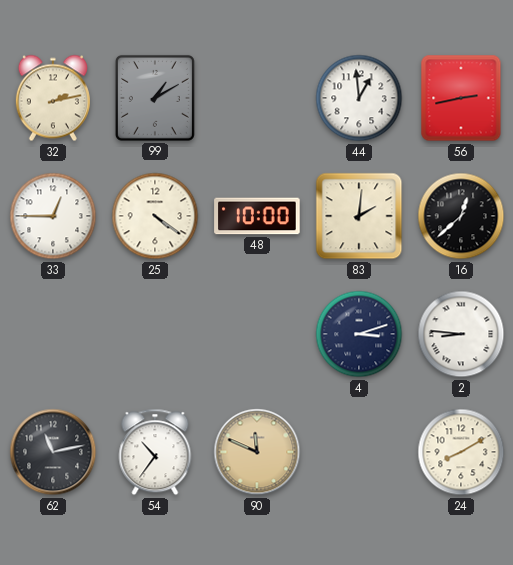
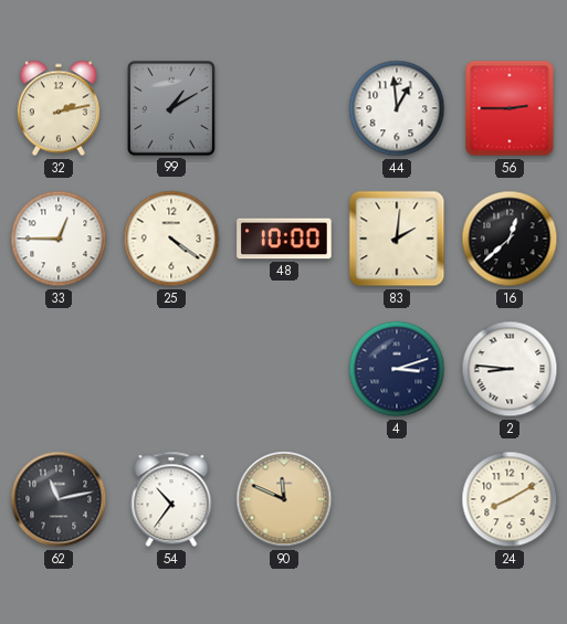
56: 2:43 -> 2:45
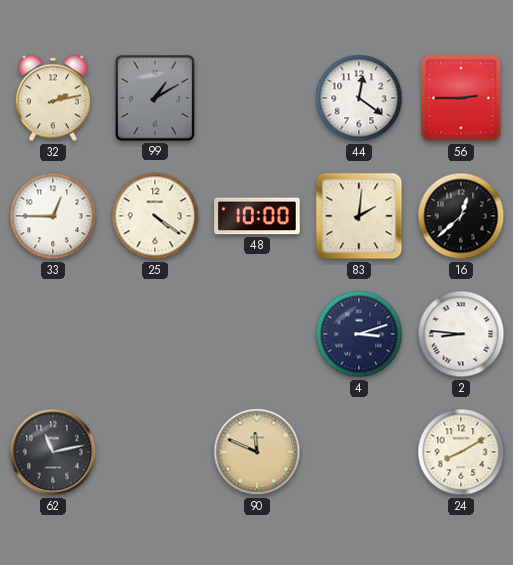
44: 12:59 -> 12:21
54: 10:36 -> none
